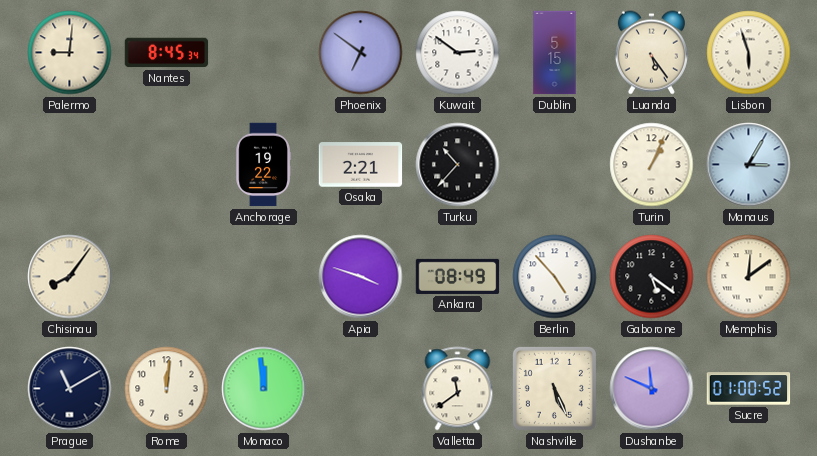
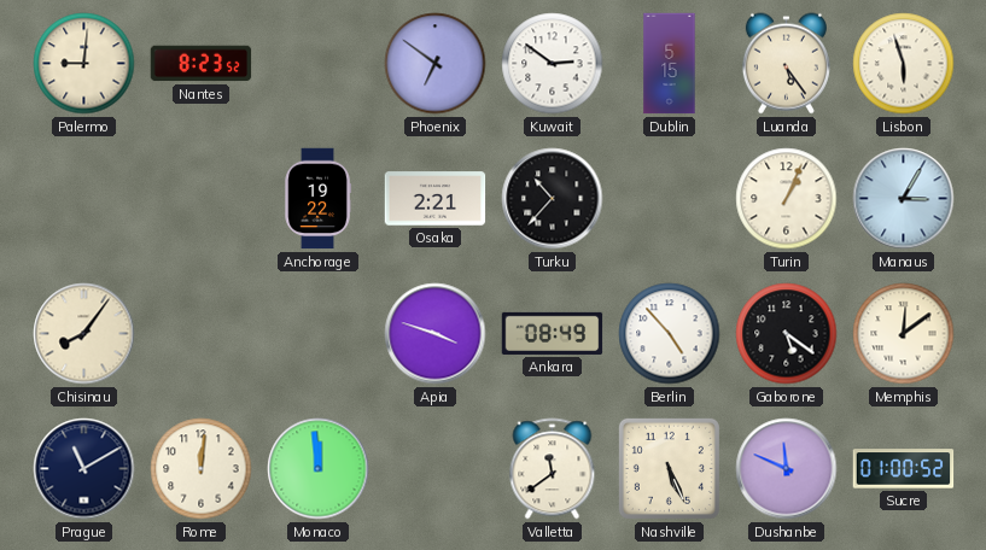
Nantes: 8:45 -> 8:23
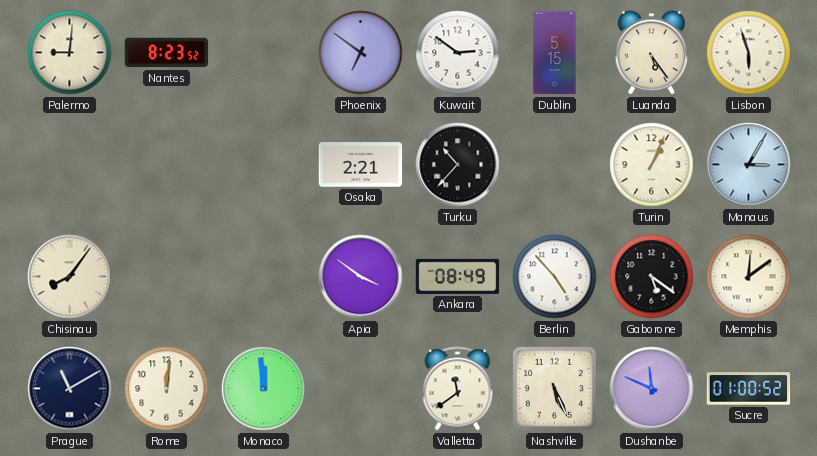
Anchorage: 19:22 -> none
Apia: 3:48 -> 3:51
